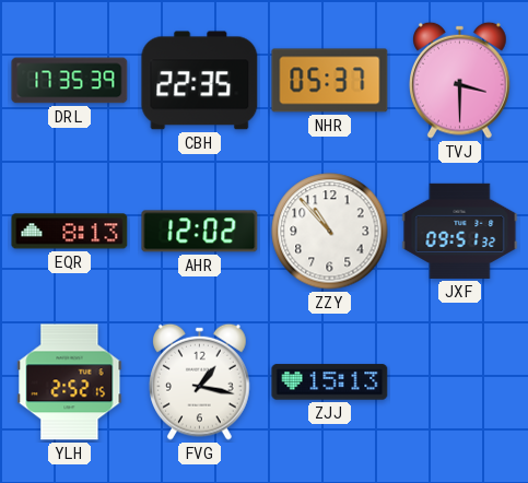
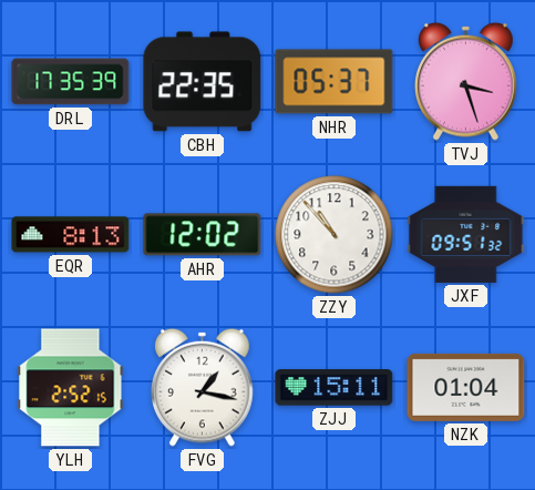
TVJ: 3:30 -> 3:27
ZJJ: 15:13 -> 15:11
NZK: none -> 01:04
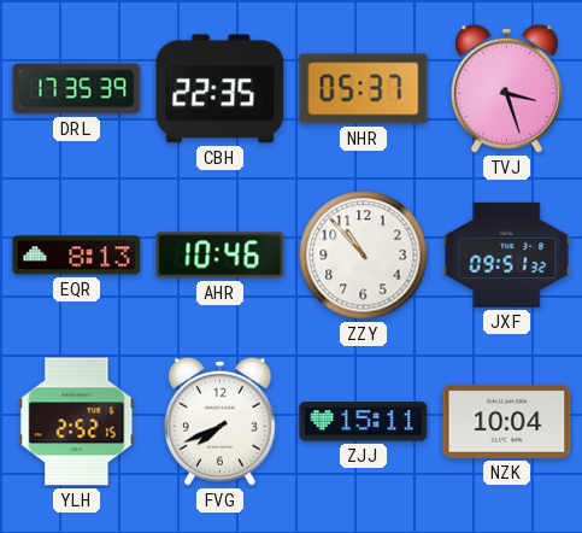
AHR: 12:02 -> 10:46
FVG: 1:17 -> 7:41
NZK: 01:04 -> 10:04
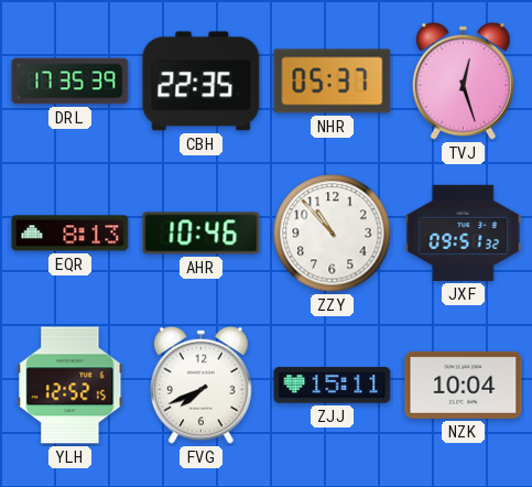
TVJ: 3:27 -> 12:27
YLH: 2:52 -> 12:52
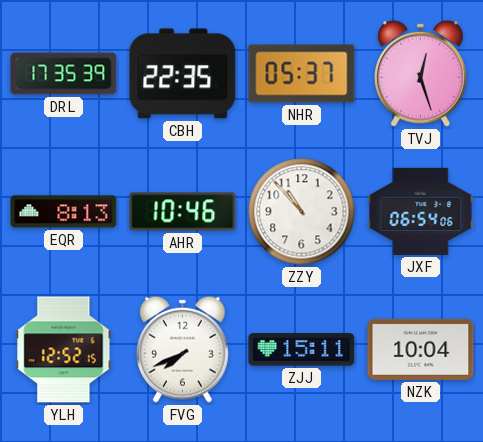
JXF: 09:51 -> 06:54
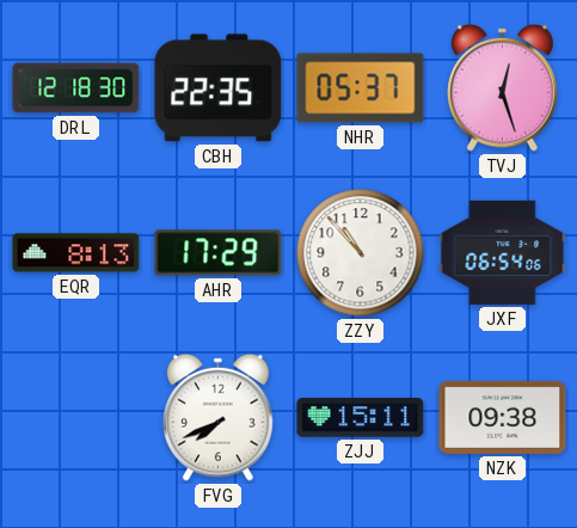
DRL: 17:35 -> 12:18
AHR: 10:46 -> 17:29
YLH: 12:52 -> none
NZK: 10:04 -> 09:38
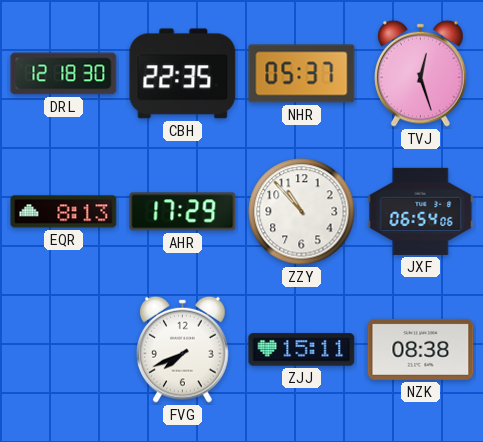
NZK: 09:38 -> 08:38
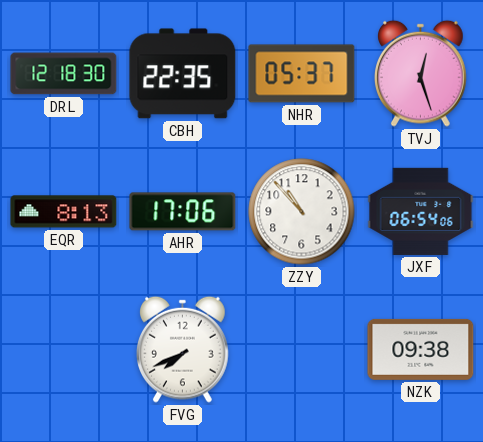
AHR: 17:29 -> 17:06
ZJJ: 15:11 -> none
NZK: 08:38 -> 09:38
